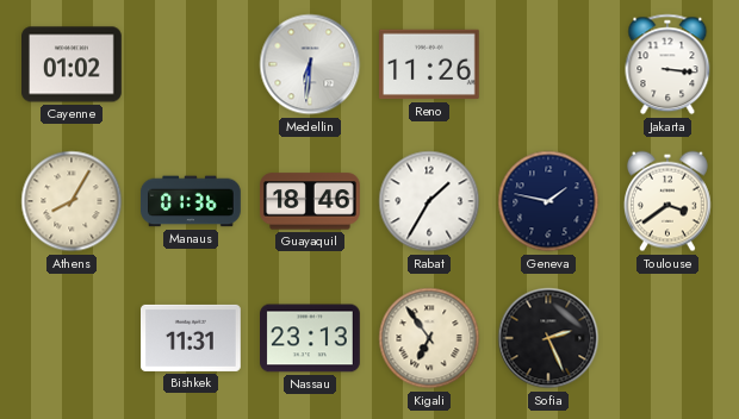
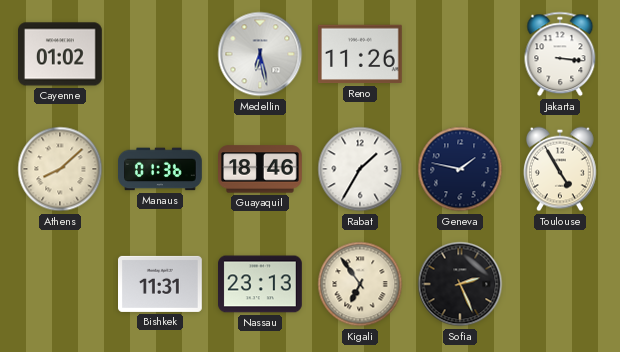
Medellin: 6:31 -> 6:28
Athens: 8:05 -> 8:08
Toulouse: 3:39 -> 4:55
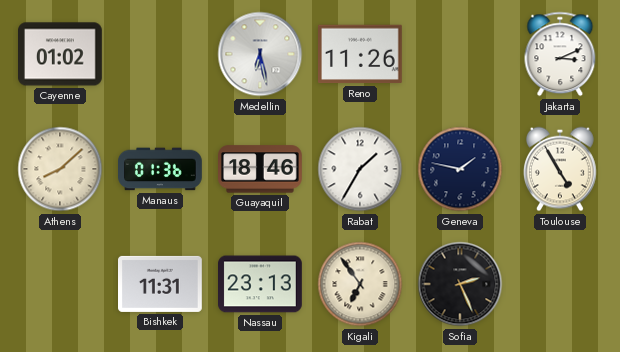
Jakarta: 3:16 -> 3:11
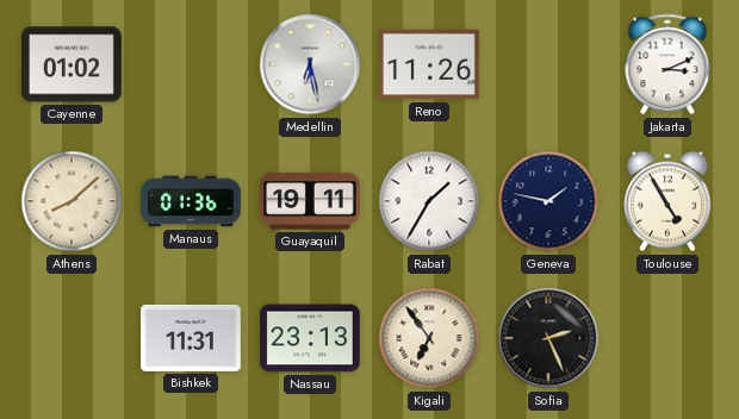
Guayaquil: 18:46 -> 19:11
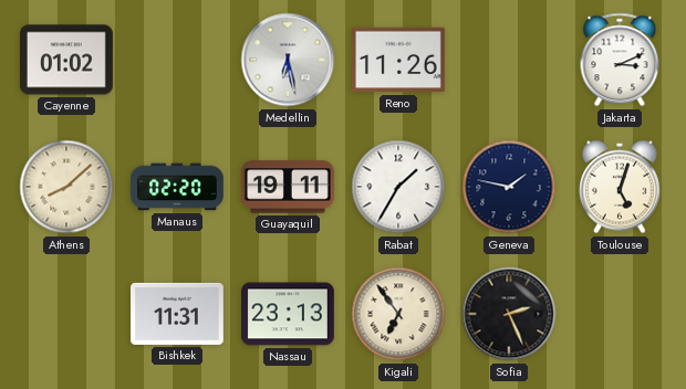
Manaus: 01:36 -> 02:20
Toulouse: 4:55 -> 5:03
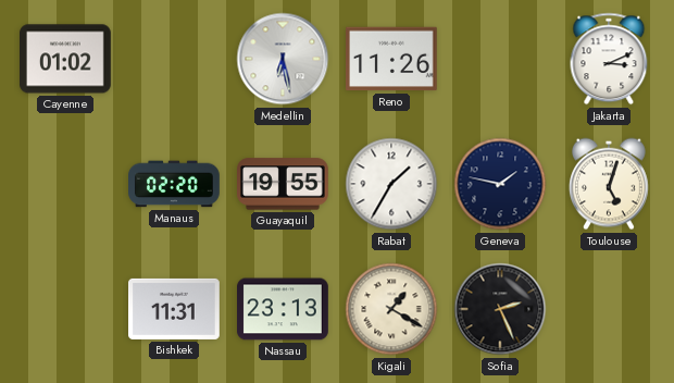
Athens: 8:08 -> none
Guayaquil: 19:11 -> 19:55
Kigali: 6:54 -> 1:20
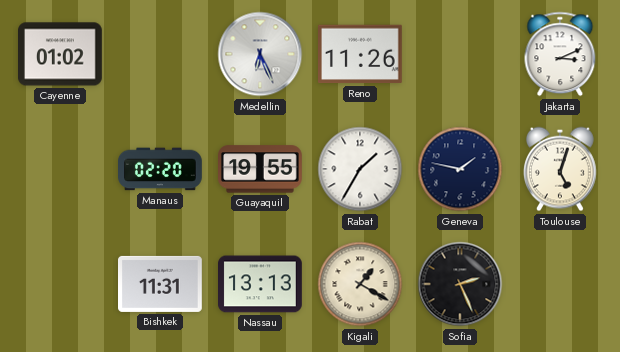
Medellin: 6:28 -> 6:26
Nassau: 23:13 -> 13:13
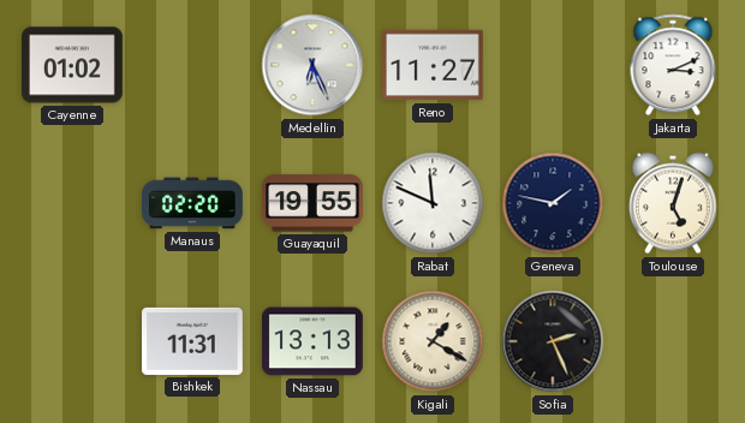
Reno: 11:26 -> 11:27
Rabat: 1:35 -> 11:49
